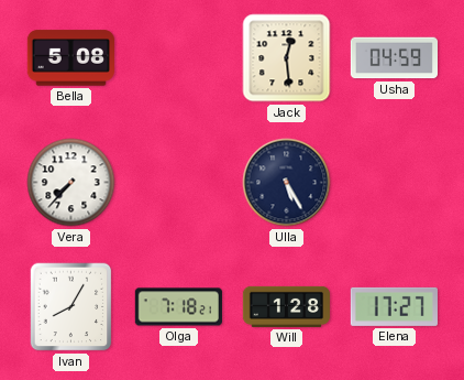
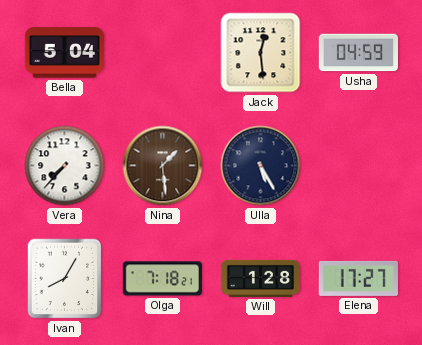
Bella: 5:08 -> 5:04
Nina: none -> 1:29
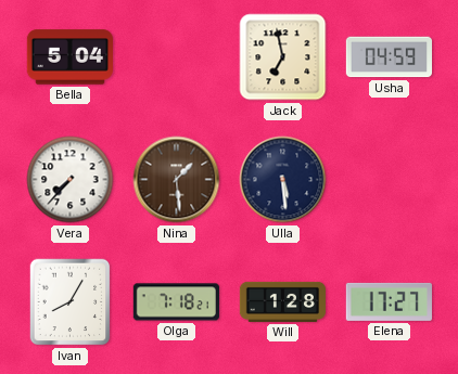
Jack: 12:29 -> 6:58
Ulla: 5:25 -> 5:29
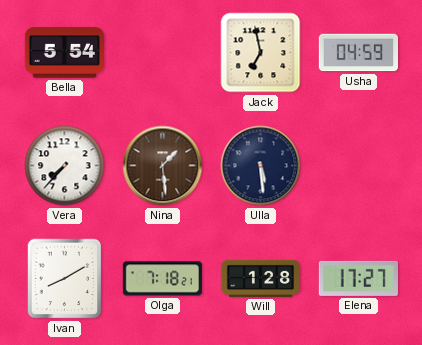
Bella: 5:04 -> 5:54
Ivan: 8:05 -> 8:10
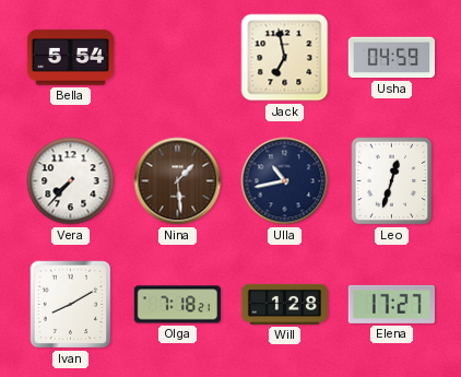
Ulla: 5:29 -> 10:43
Leo: none -> 12:33
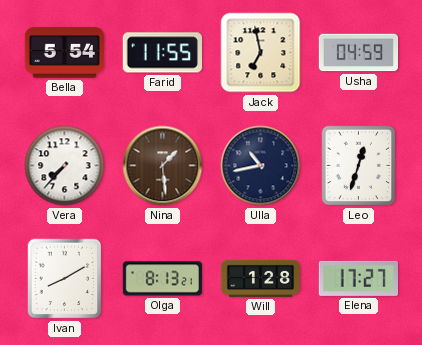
Farid: none -> 11:55
Olga: 7:18 -> 8:13
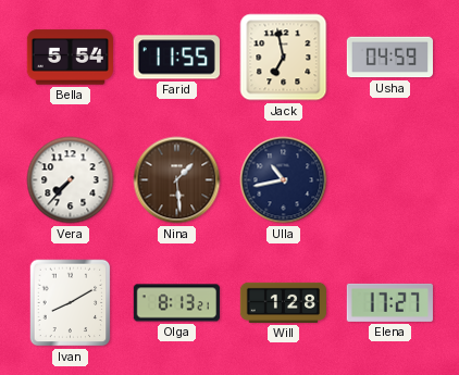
Leo: 12:33 -> none
